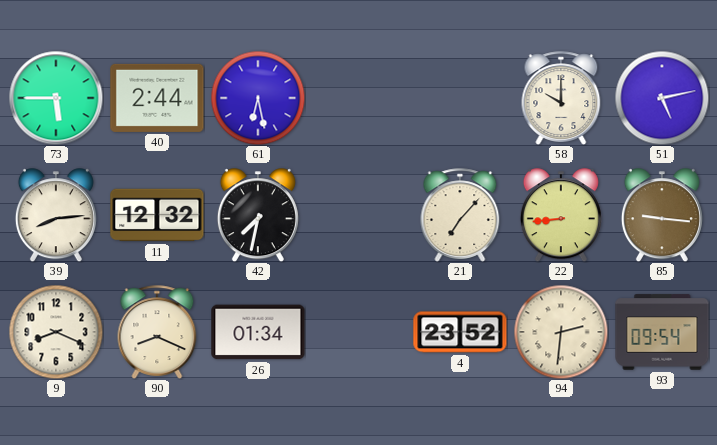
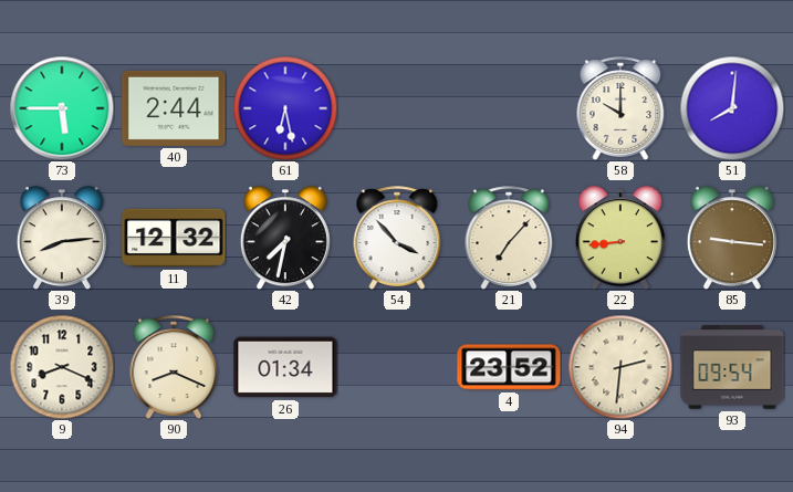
51: 5:13 -> 8:01
54: none -> 3:53
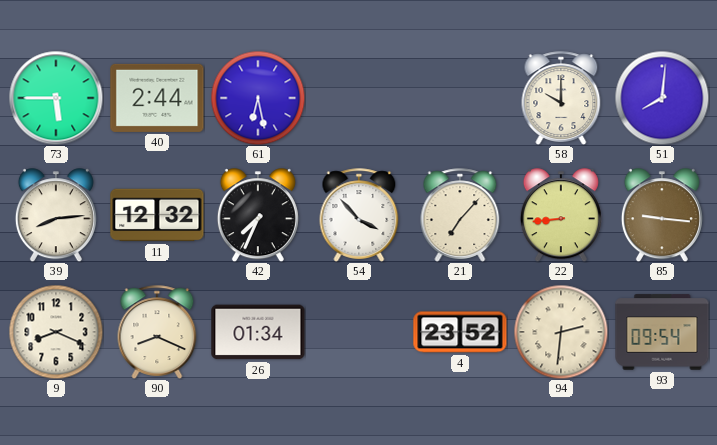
42: 7:32 -> 7:34
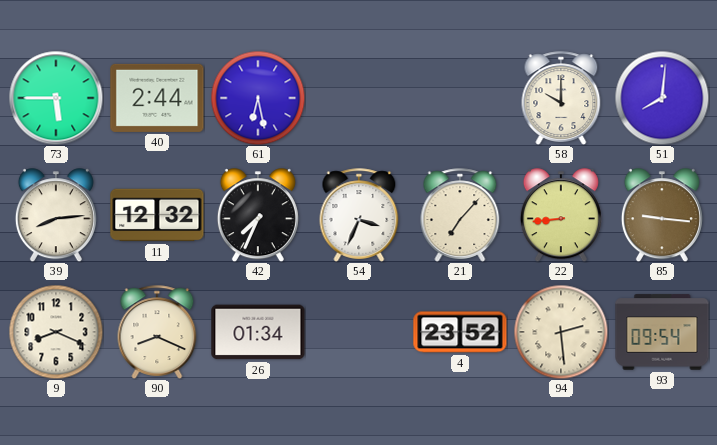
54: 3:53 -> 3:34
94: 2:31 -> 2:29
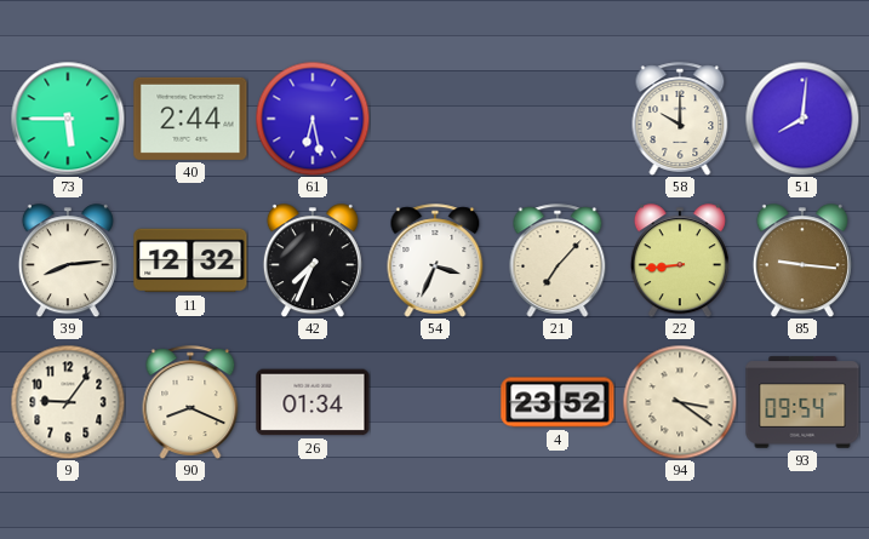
9: 8:19 -> 9:06
94: 2:29 -> 3:21
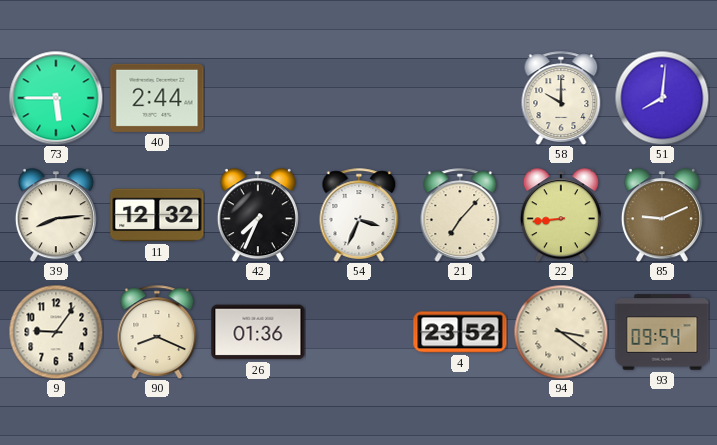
61: 6:28 -> none
85: 9:16 -> 9:11
26: 01:34 -> 01:36
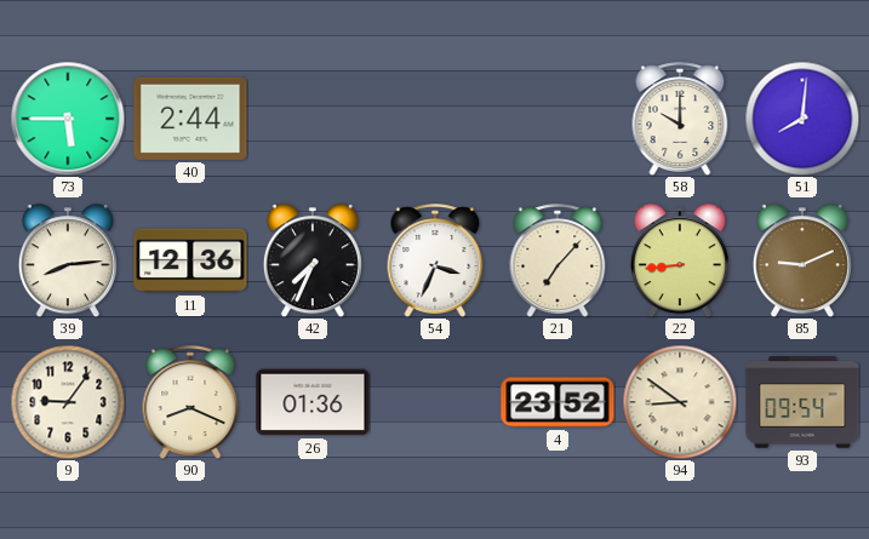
11: 12:32 -> 12:36
94: 3:21 -> 8:51
